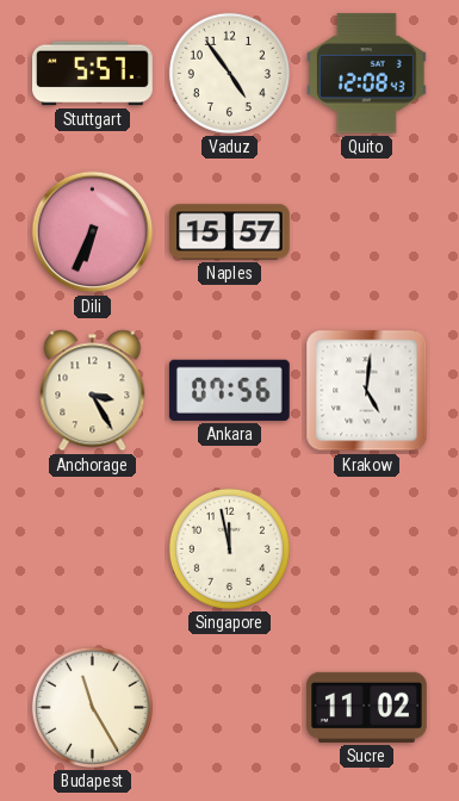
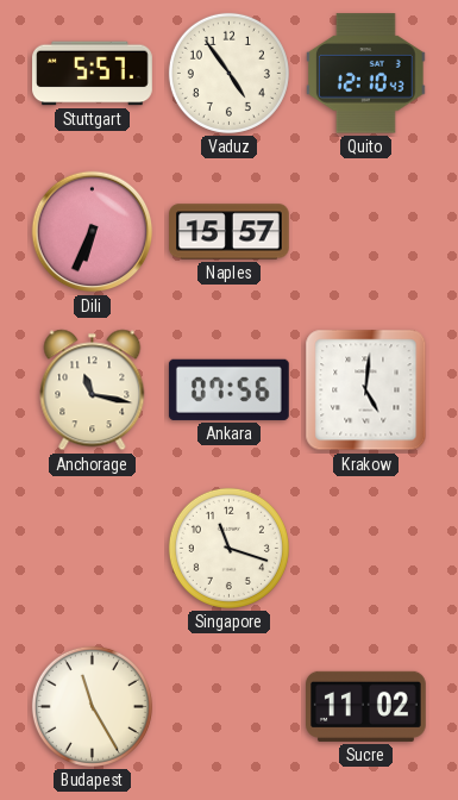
Quito: 12:08 -> 12:10
Anchorage: 3:25 -> 11:17
Singapore: 11:58 -> 11:18
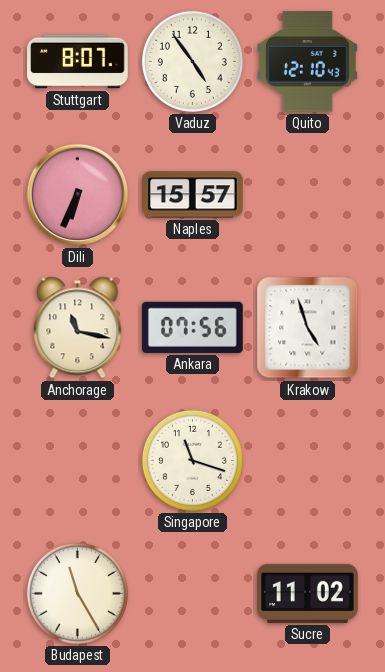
Stuttgart: 5:57 -> 8:07
Krakow: 5:01 -> 4:57
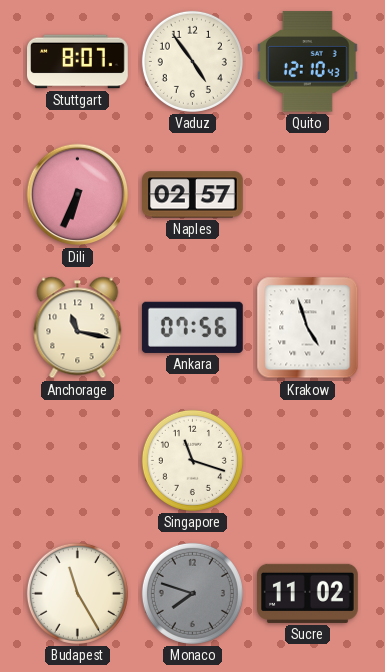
Naples: 15:57 -> 02:57
Monaco: none -> 7:48
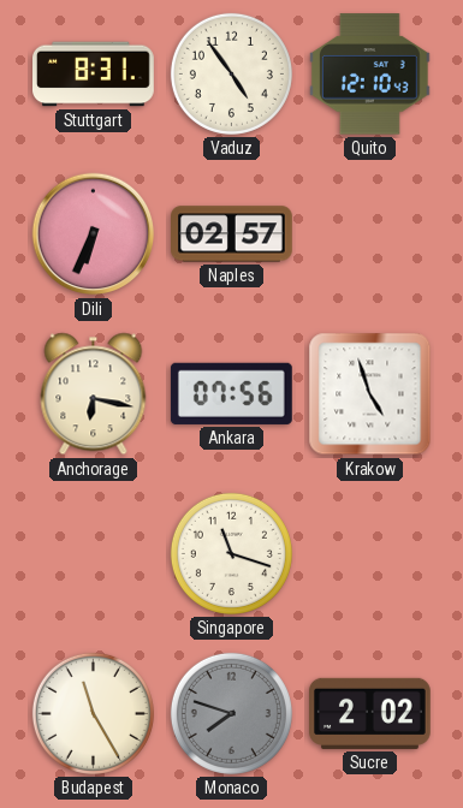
Stuttgart: 8:07 -> 8:31
Anchorage: 11:17 -> 6:17
Sucre: 11:02 -> 2:02
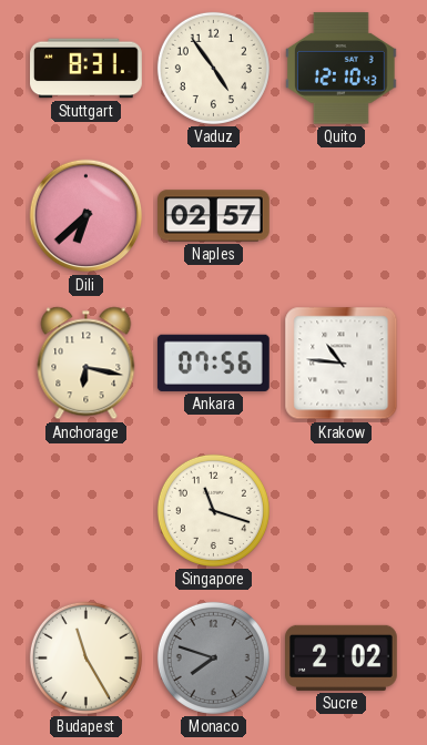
Dili: 6:34 -> 6:38
Krakow: 4:57 -> 10:46
